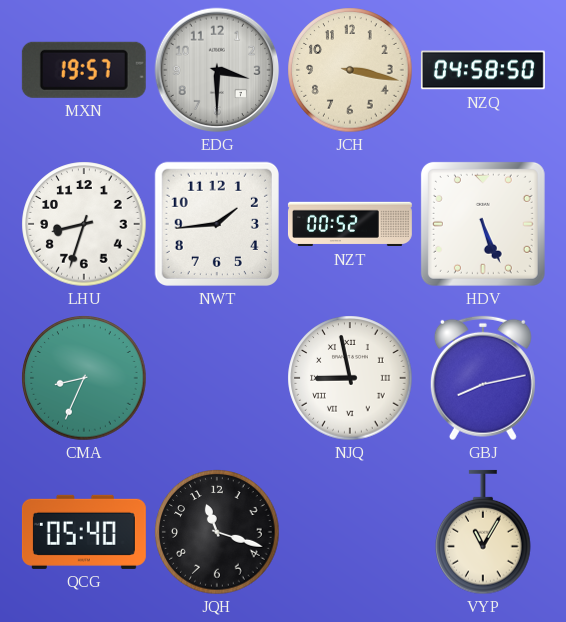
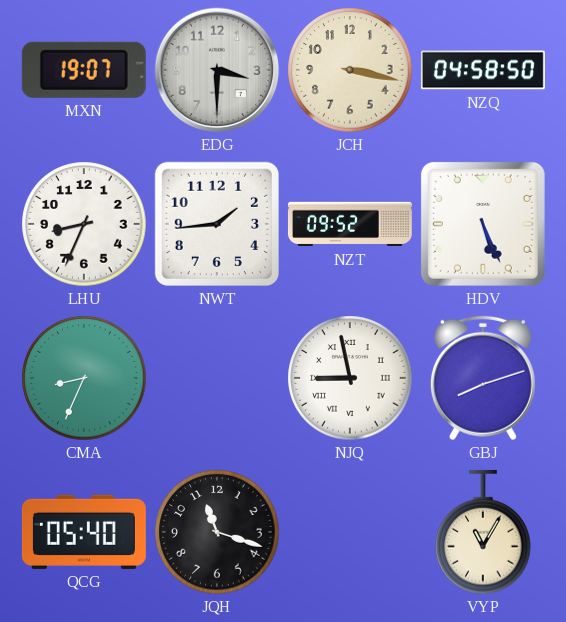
MXN: 19:57 -> 19:07
LHU: 8:33 -> 8:34
NZT: 00:52 -> 09:52
GBJ: 8:13 -> 8:12
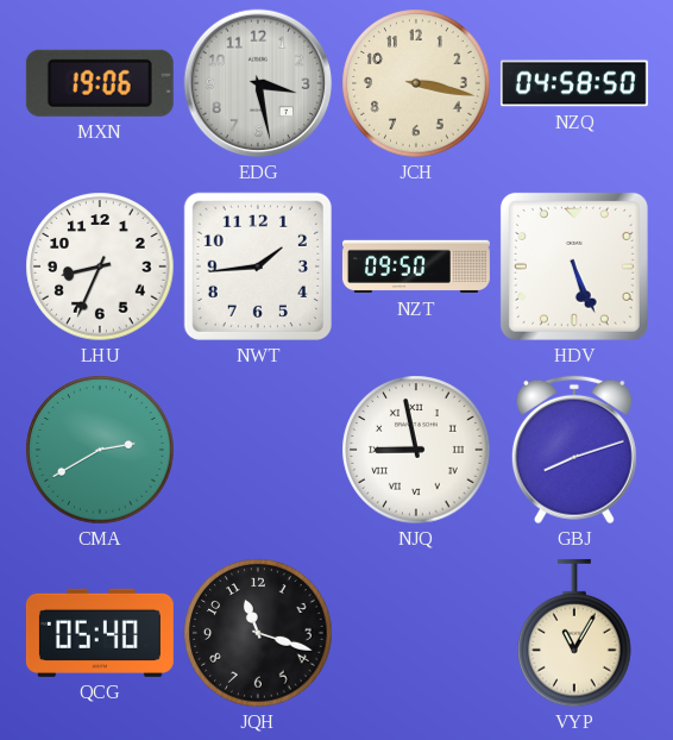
MXN: 19:07 -> 19:06
EDG: 3:30 -> 3:28
NZT: 09:52 -> 09:50
CMA: 8:34 -> 2:40
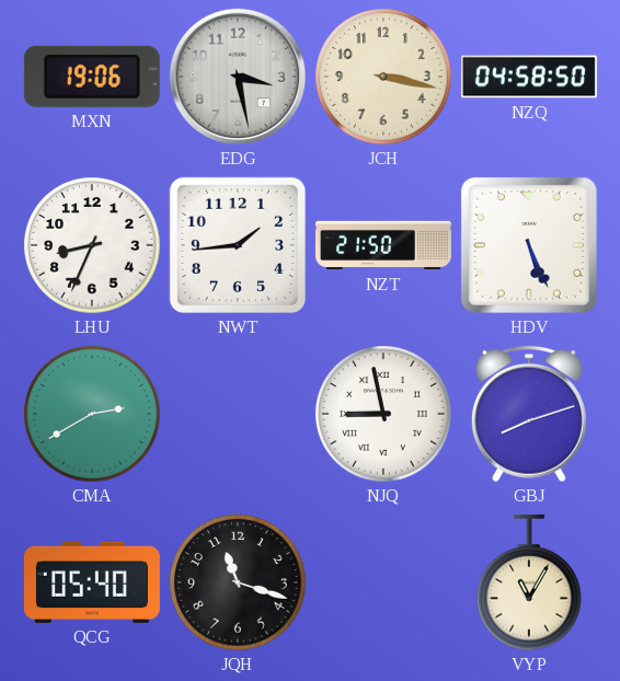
NZT: 09:50 -> 21:50
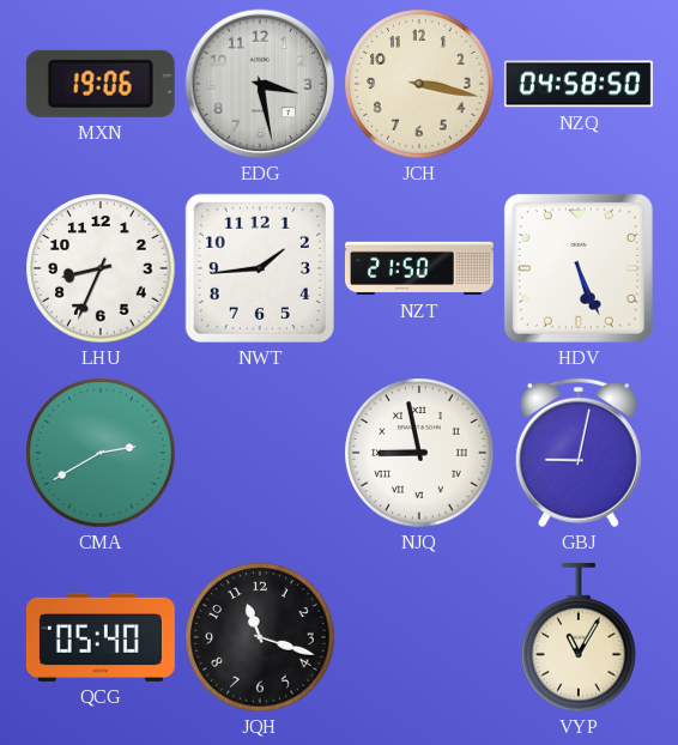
GBJ: 8:12 -> 9:02
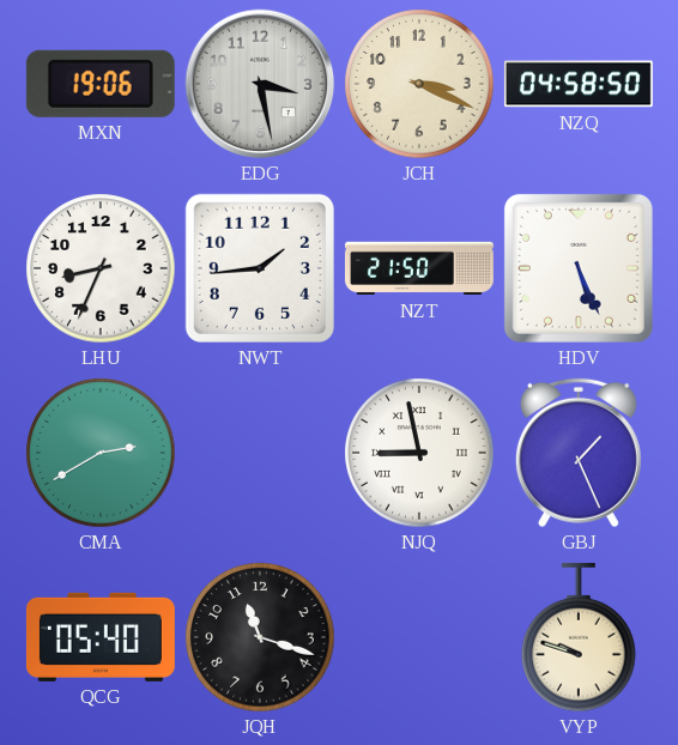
JCH: 3:17 -> 3:19
GBJ: 9:02 -> 1:26
VYP: 11:05 -> 9:48
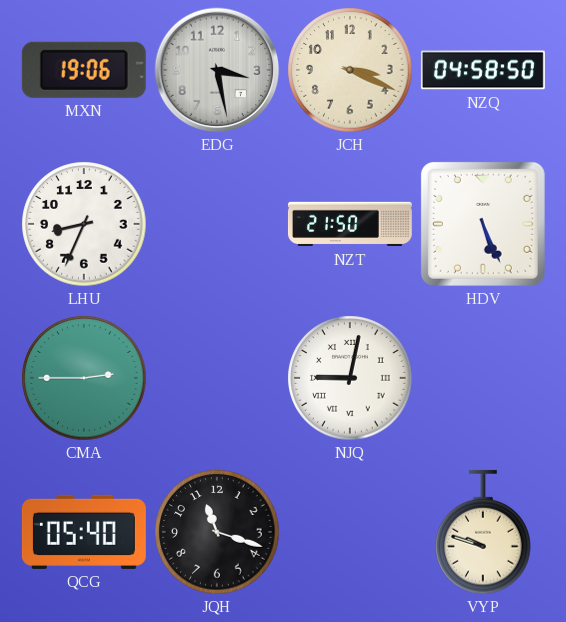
NWT: 1:44 -> none
CMA: 2:40 -> 2:45
NJQ: 8:58 -> 9:02
GBJ: 1:26 -> none
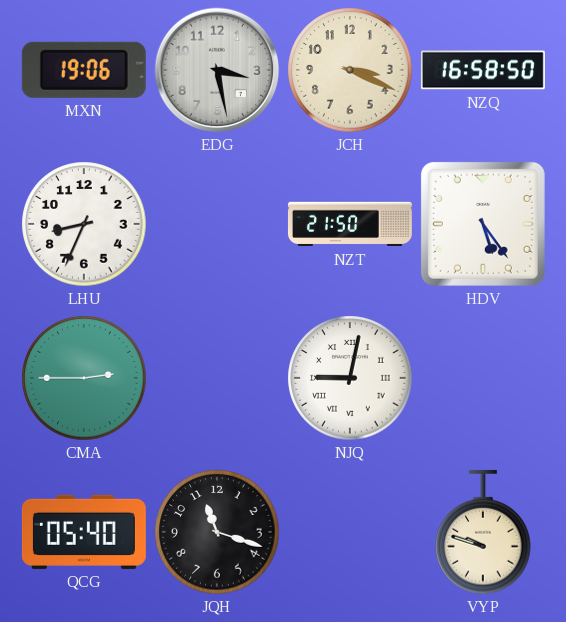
NZQ: 04:58 -> 16:58
HDV: 5:26 -> 5:24
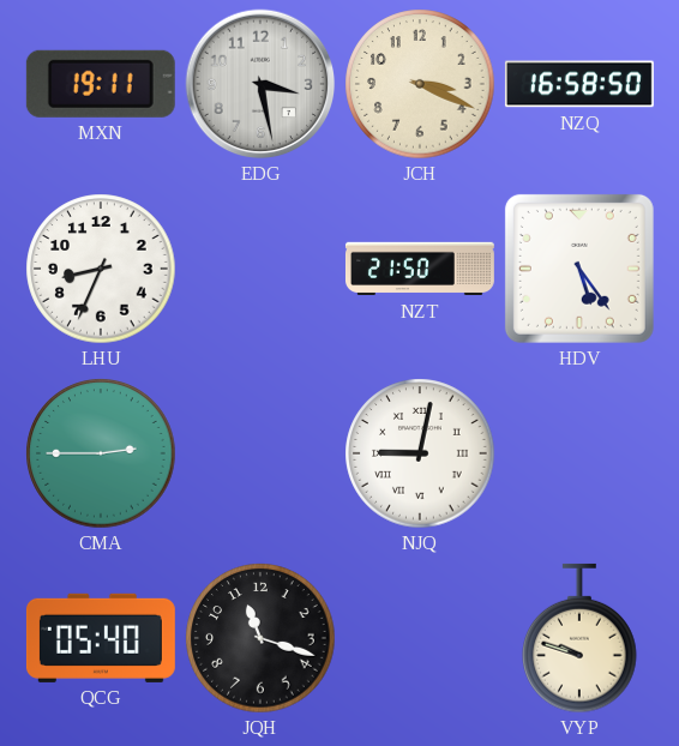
MXN: 19:06 -> 19:11
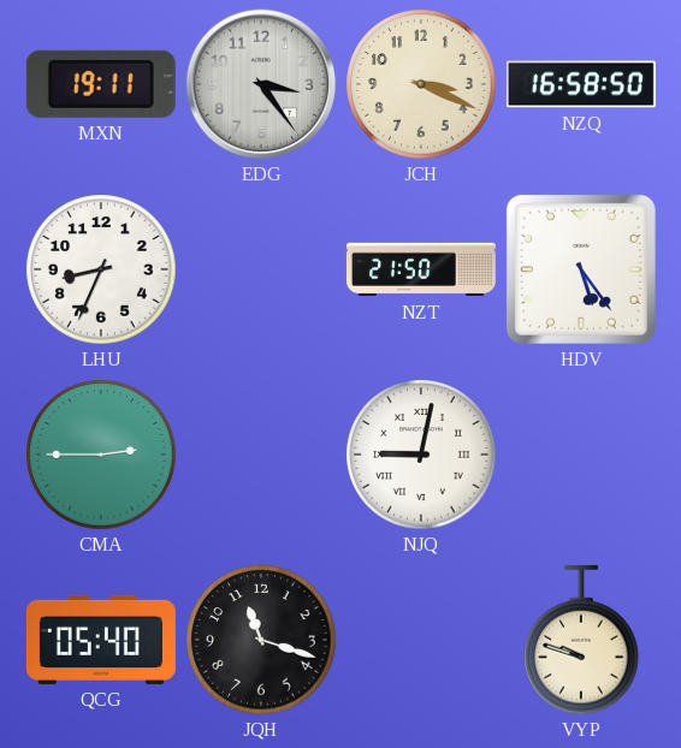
EDG: 3:28 -> 3:24
